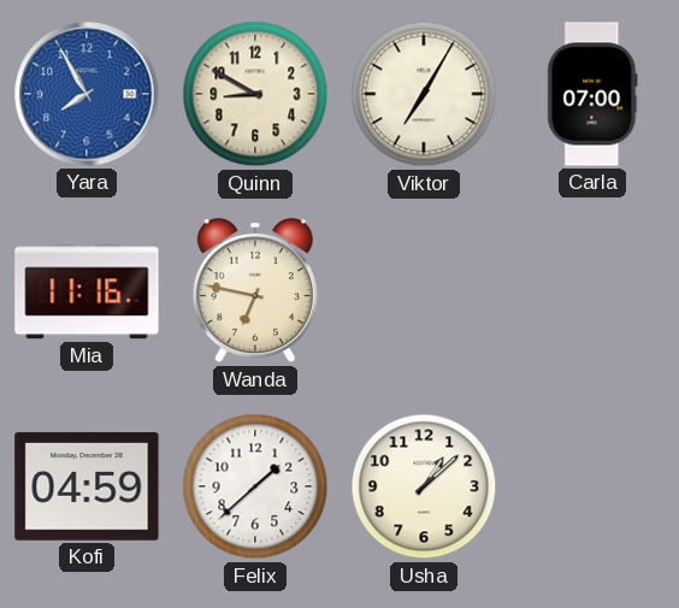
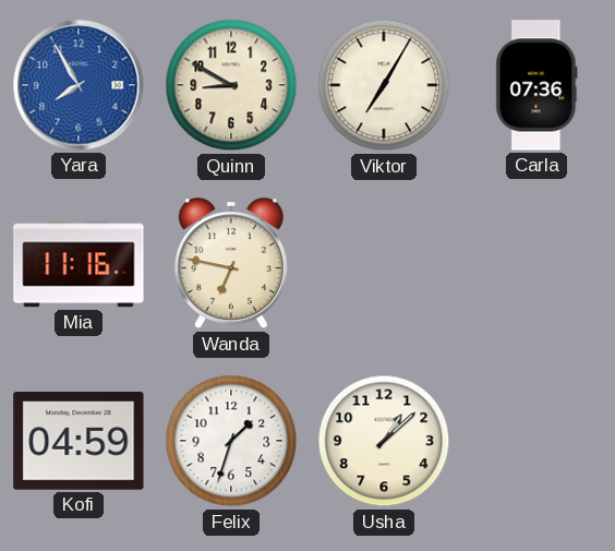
Carla: 07:00 -> 07:36
Felix: 1:38 -> 1:33
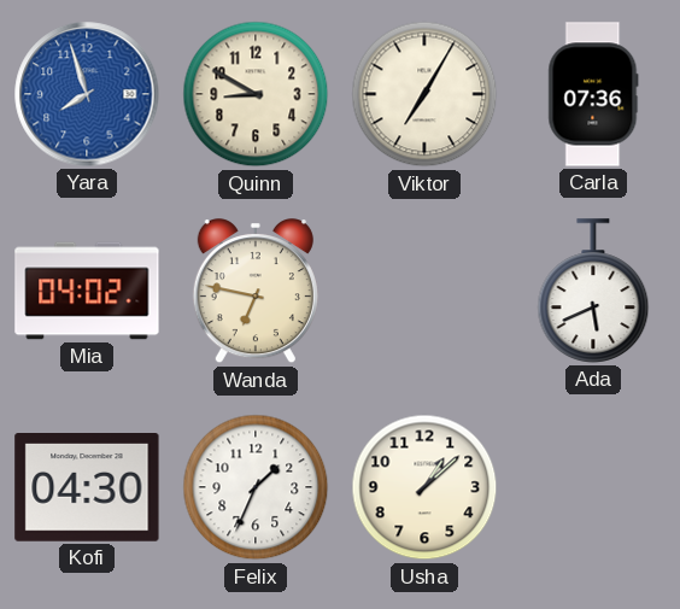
Yara: 7:55 -> 7:57
Mia: 11:16 -> 04:02
Ada: none -> 5:41
Kofi: 04:59 -> 04:30
Felix: 1:33 -> 1:34
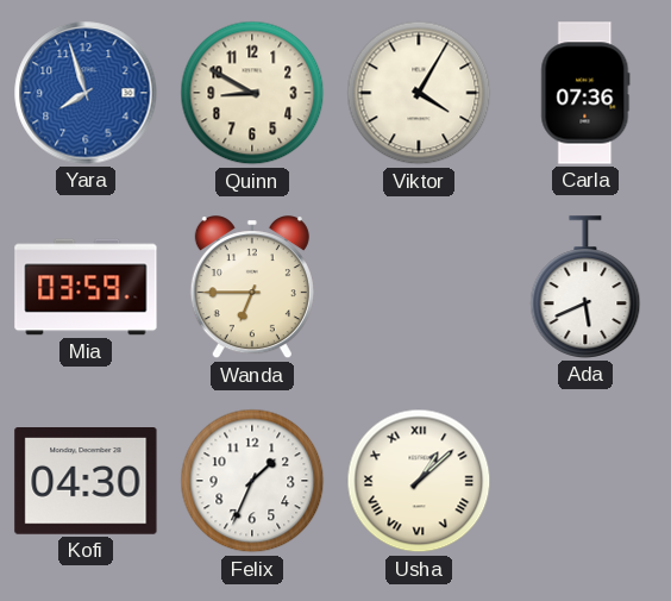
Viktor: 7:05 -> 4:05
Mia: 04:02 -> 03:59
Wanda: 6:47 -> 6:45
Usha numerals: Arabic -> Roman
